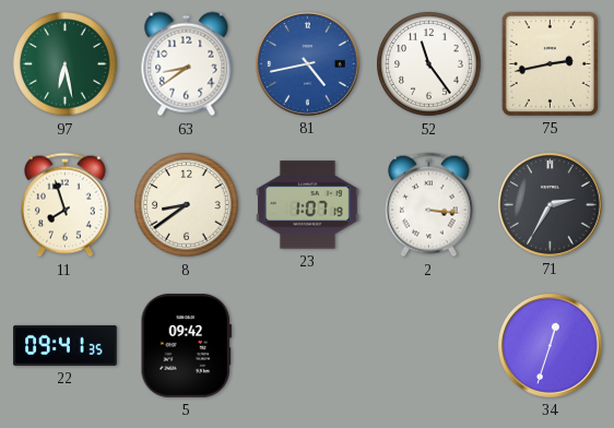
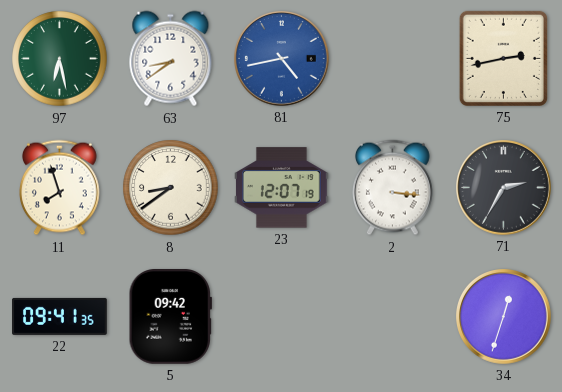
52: 11:24 -> none
23: 1:07 -> 12:07
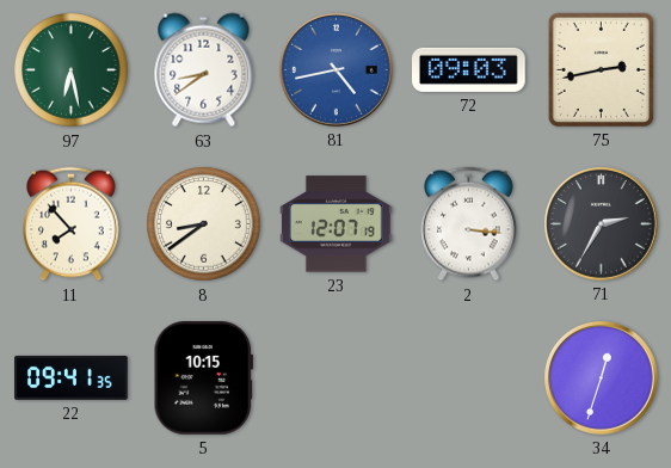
72: none -> 09:03
11: 7:57 -> 7:53
5: 09:42 -> 10:15
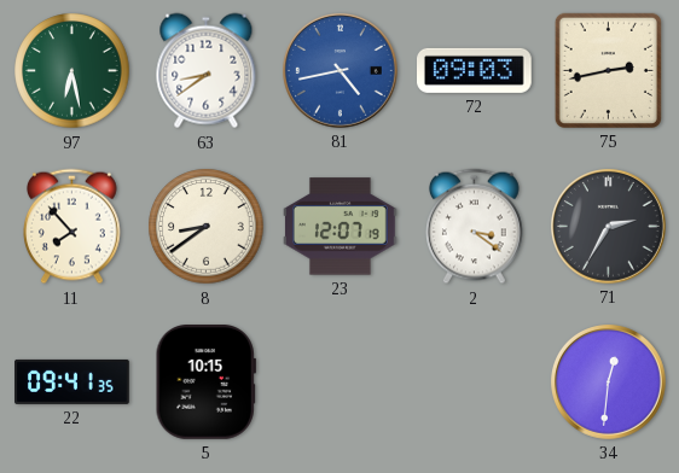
2: 3:16 -> 3:21
34: 12:33 -> 12:31
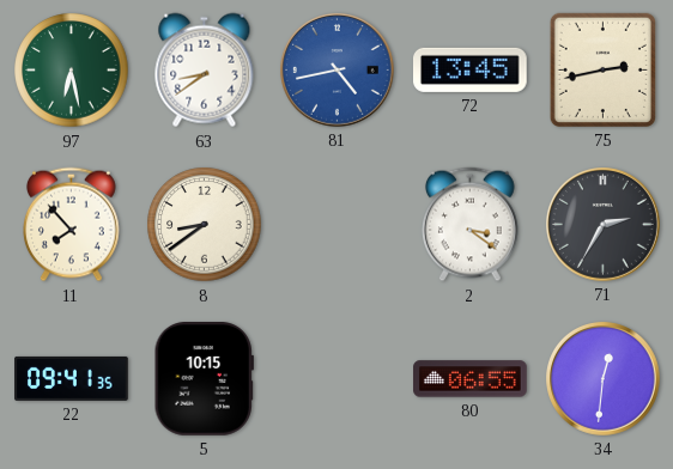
72: 09:03 -> 13:45
23: 12:07 -> none
80: none -> 06:55
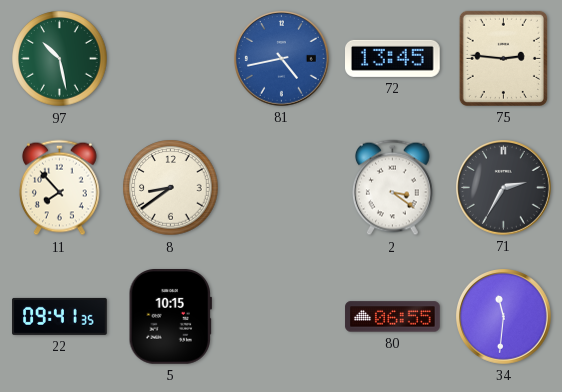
97: 6:28 -> 10:28
63: 8:39 -> none
75: 2:43 -> 2:46
34: 12:31 -> 11:31
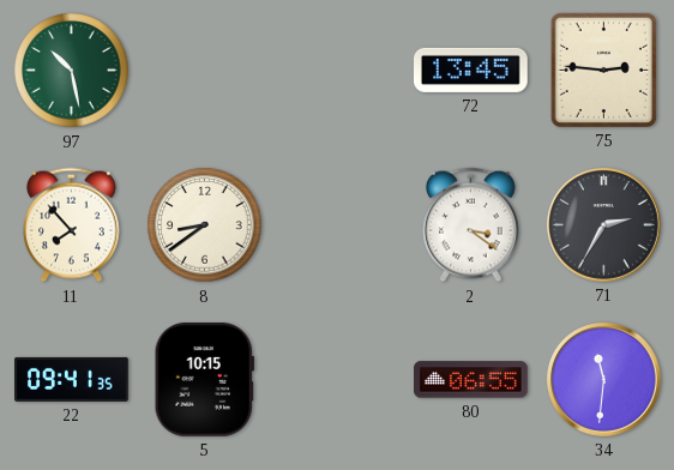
81: 4:43 -> none
